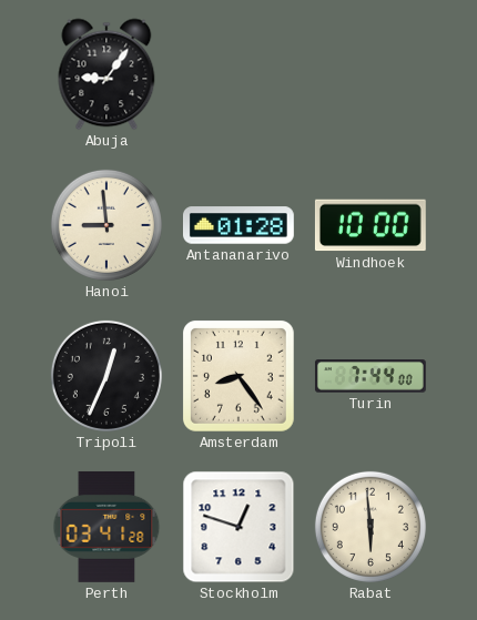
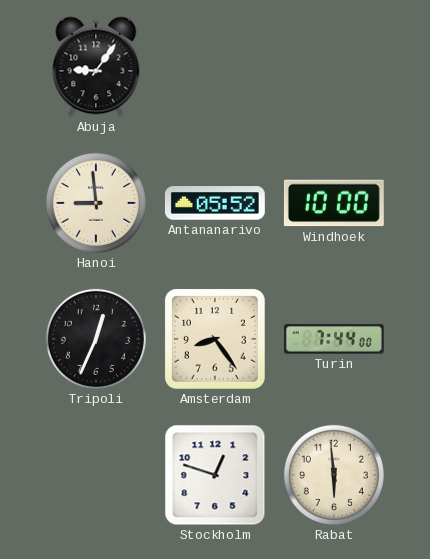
Antananarivo: 01:28 -> 05:52
Perth: 03:41 -> none
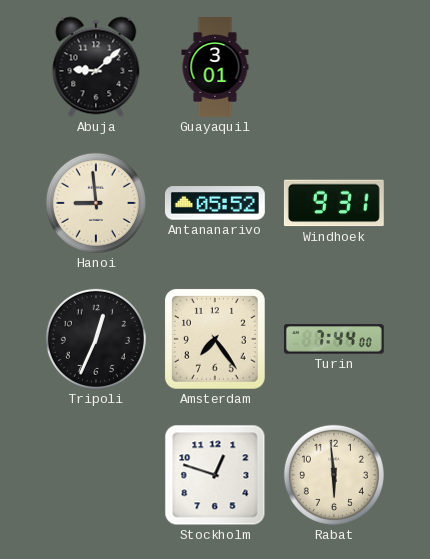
Abuja: 9:06 -> 9:08
Guayaquil: none -> 3:01
Windhoek: 10:00 -> 9:31
Amsterdam: 8:24 -> 7:24
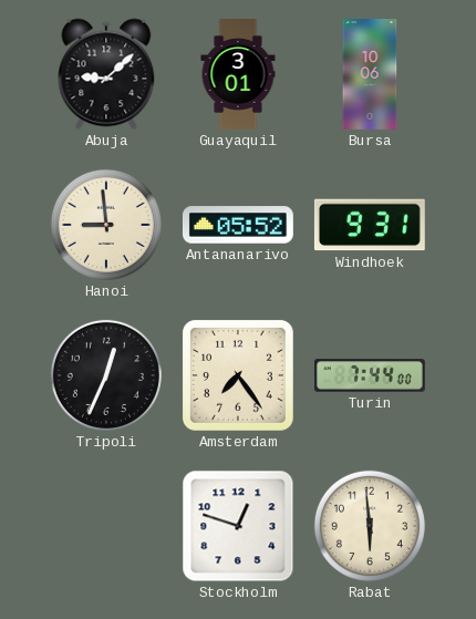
Bursa: none -> 10:06
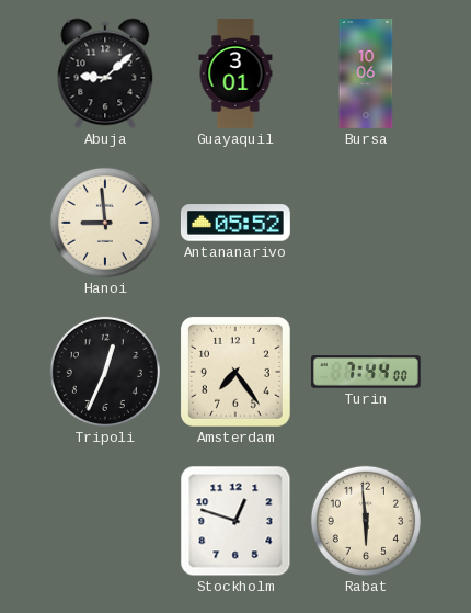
Windhoek: 9:31 -> none
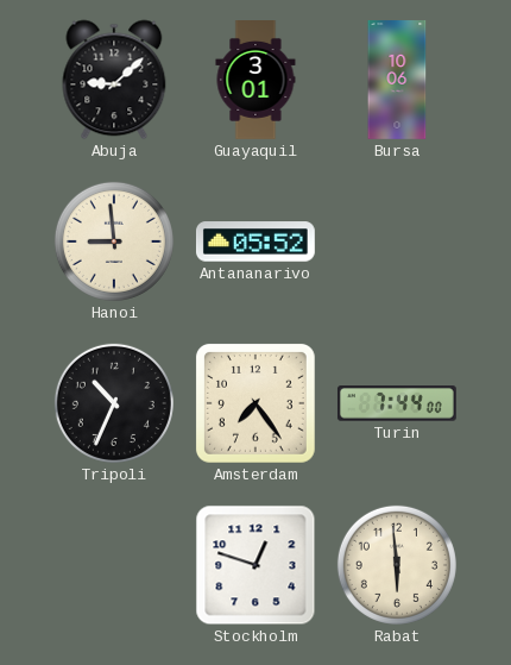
Tripoli: 12:34 -> 10:34
